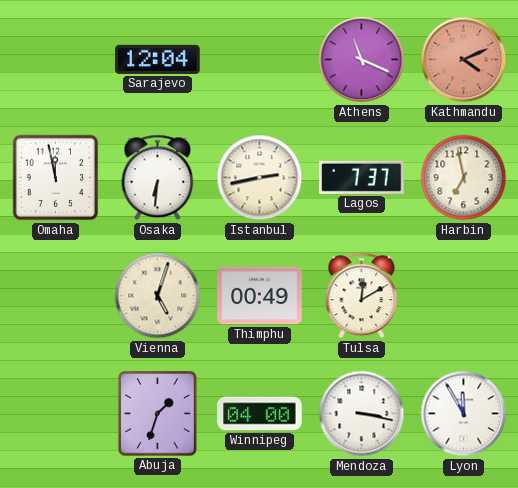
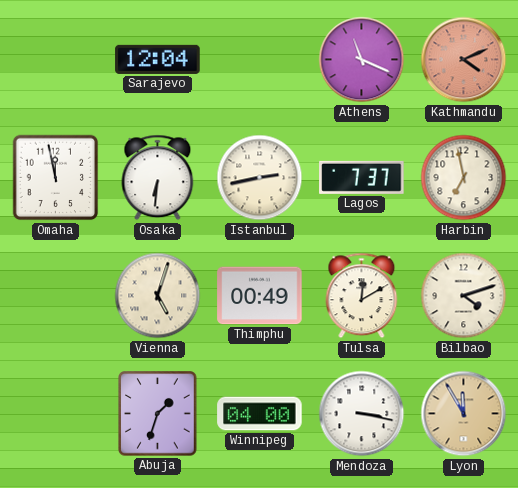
Bilbao: none -> 4:12
Lyon dial: white -> champagne
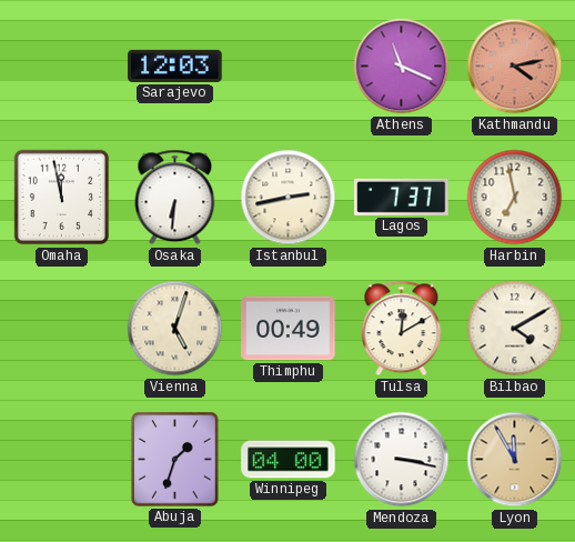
Sarajevo: 12:04 -> 12:03
Kathmandu: 4:11 -> 4:13
Bilbao: 4:12 -> 4:10
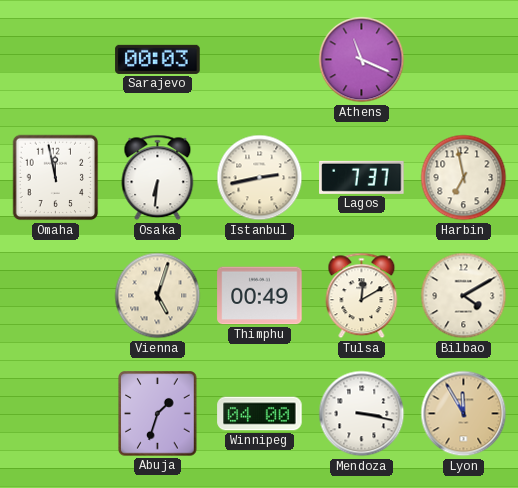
Sarajevo: 12:03 -> 00:03
Kathmandu: 4:13 -> none
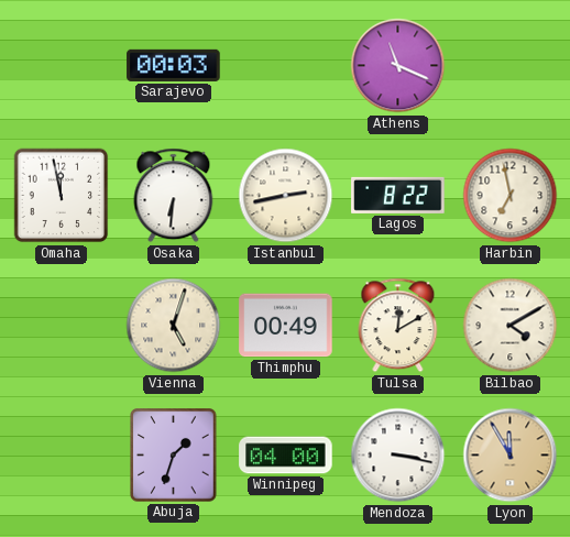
Lagos: 7:37 -> 8:22
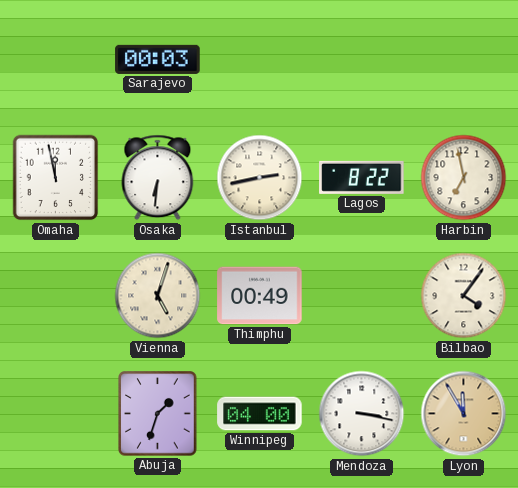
Athens: 11:19 -> none
Tulsa: 12:10 -> none
Bilbao: 4:10 -> 4:06
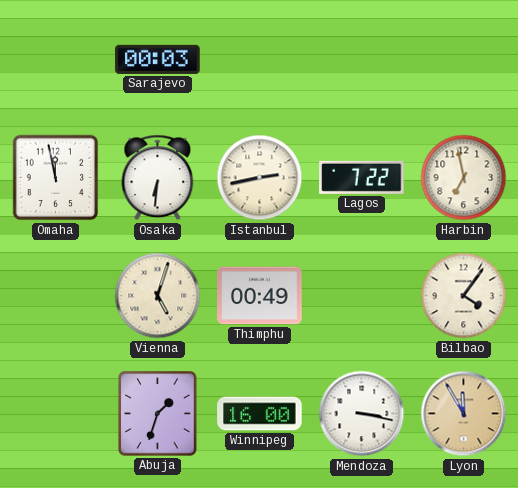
Lagos: 8:22 -> 7:22
Winnipeg: 04:00 -> 16:00
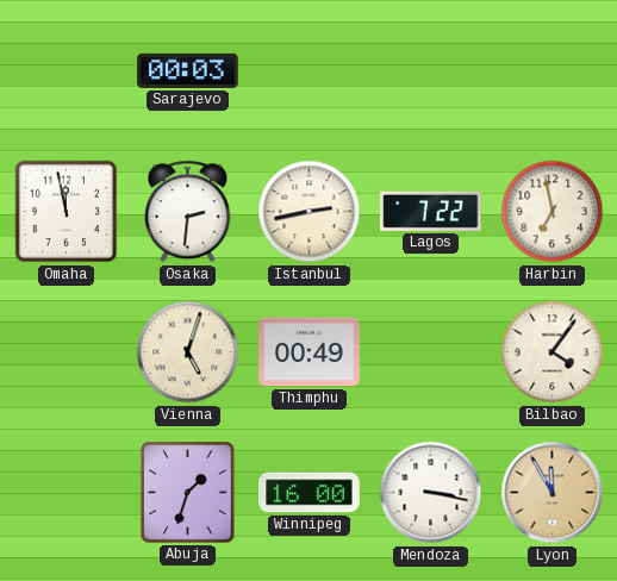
Osaka: 6:31 -> 2:31
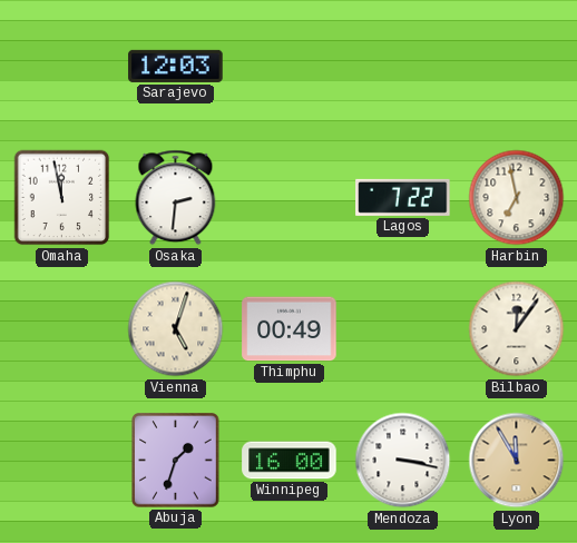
Sarajevo: 00:03 -> 12:03
Istanbul: 2:43 -> none
Bilbao: 4:06 -> 12:06
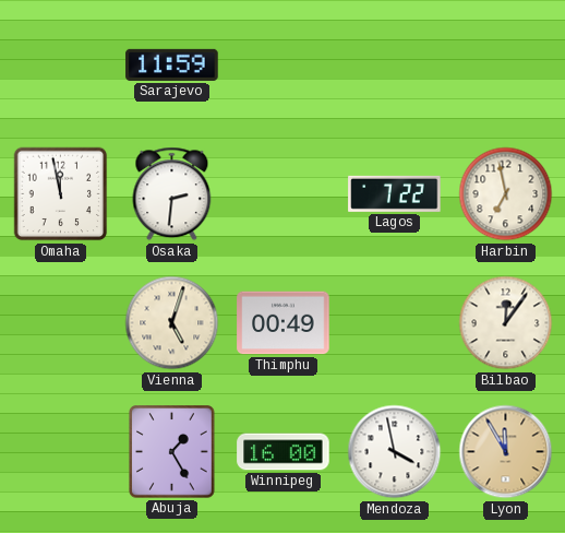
Sarajevo: 12:03 -> 11:59
Abuja: 1:33 -> 1:25
Mendoza: 3:17 -> 3:58
